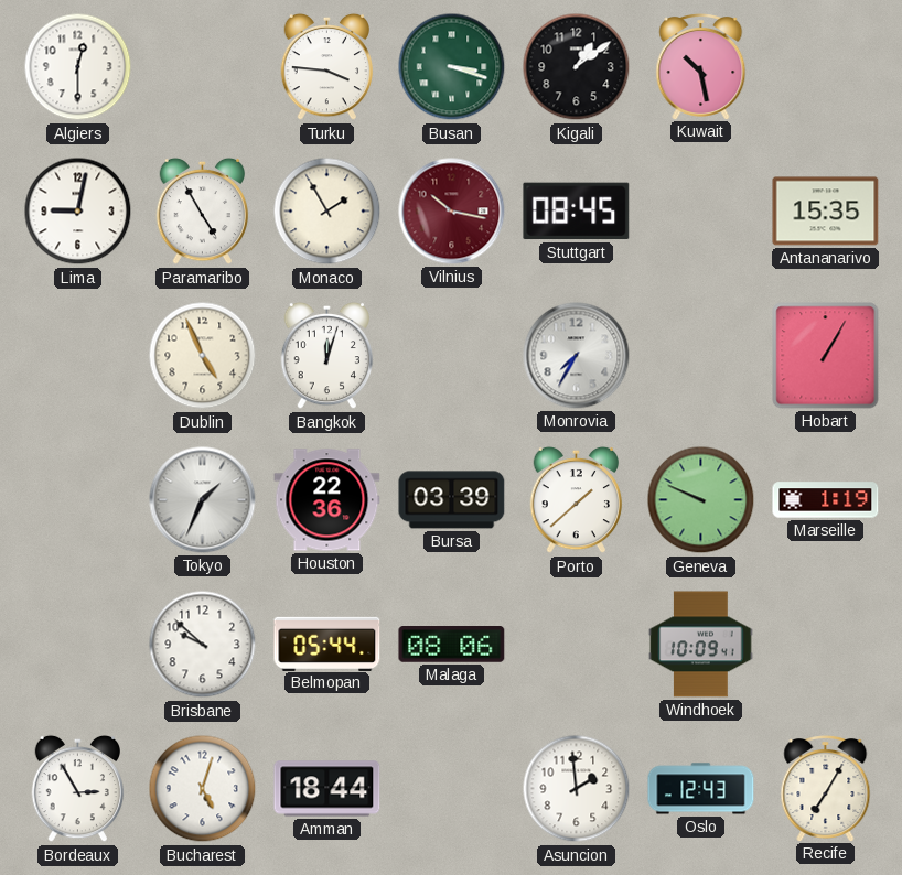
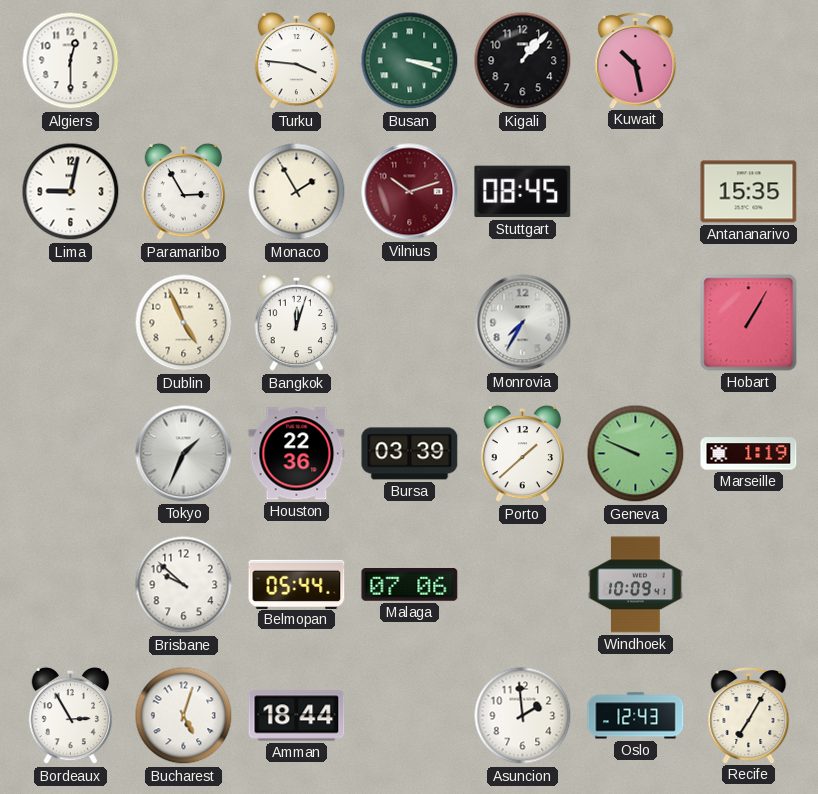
Kigali: 1:09 -> 1:07
Paramaribo: 4:55 -> 2:55
Vilnius: 10:17 -> 10:12
Malaga: 08:06 -> 07:06
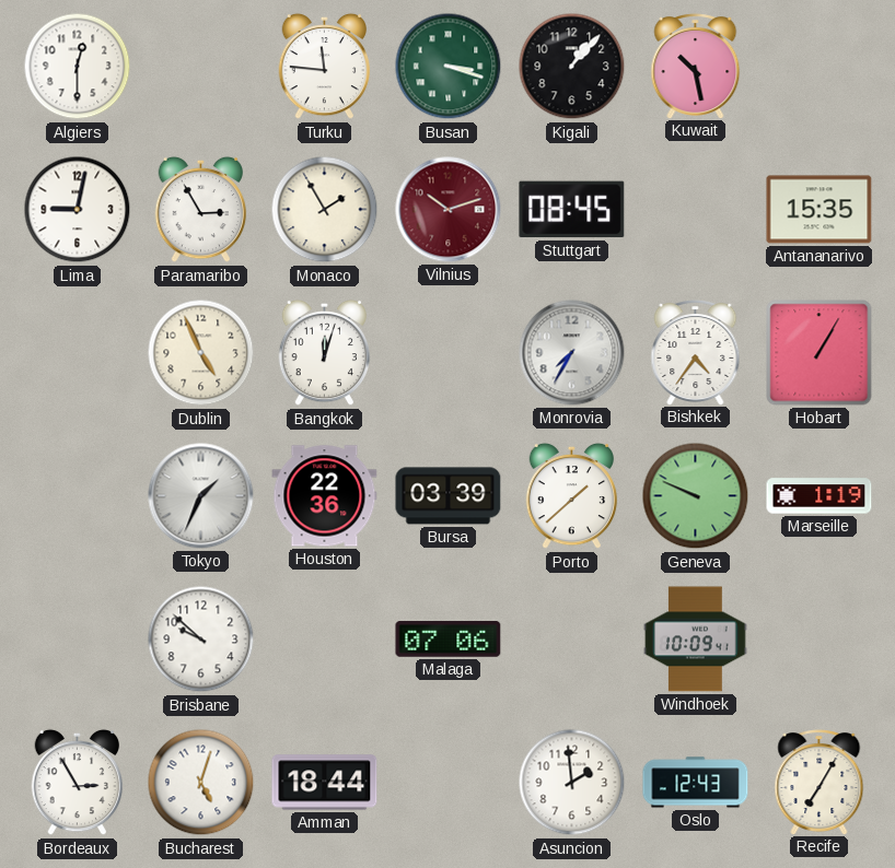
Turku: 3:46 -> 11:46
Bishkek: none -> 4:36
Belmopan: 05:44 -> none
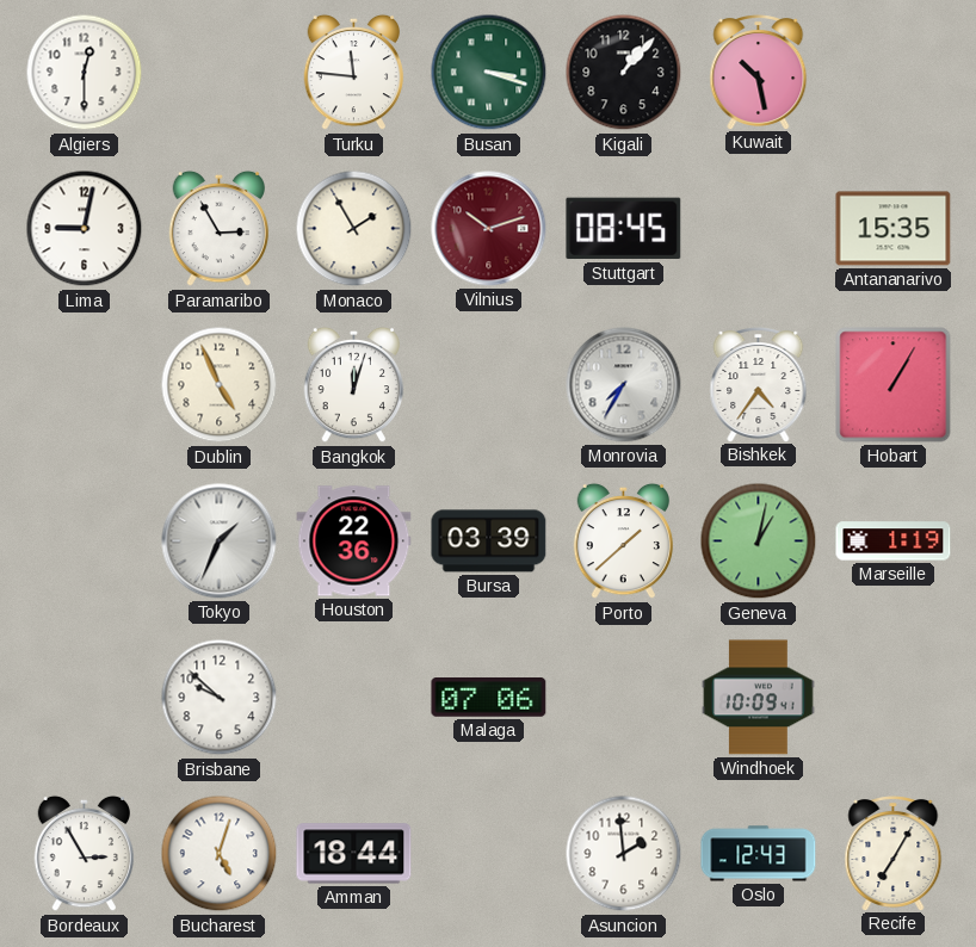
Geneva: 9:49 -> 1:02
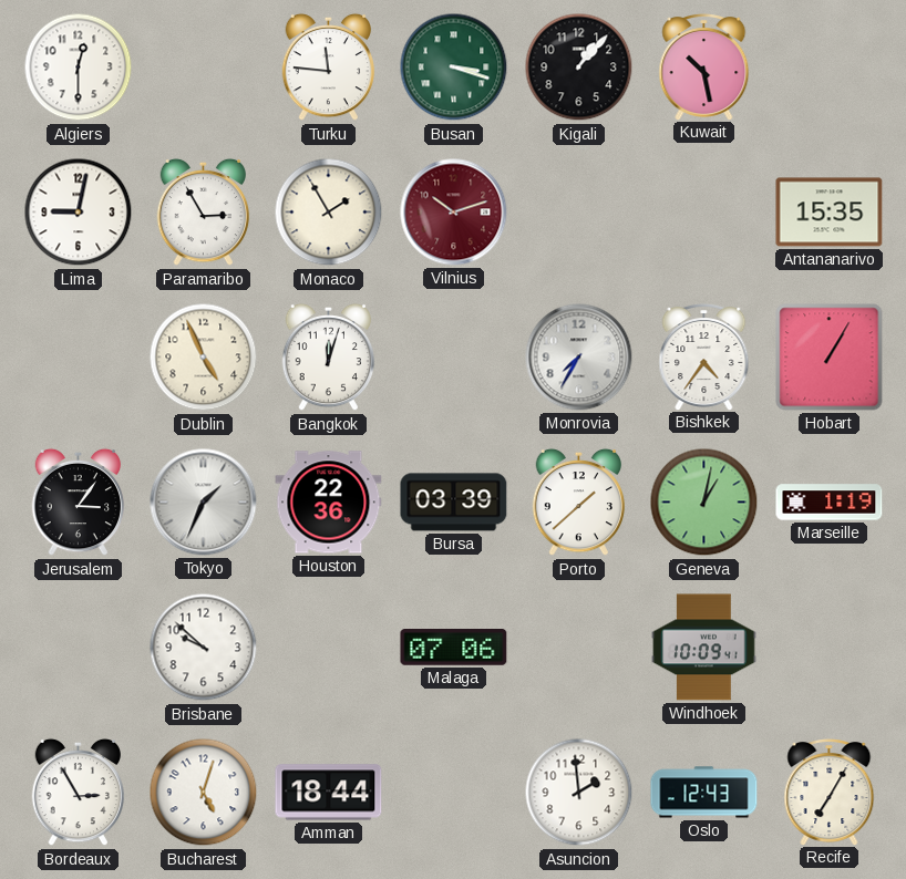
Stuttgart: 08:45 -> none
Jerusalem: none -> 3:06
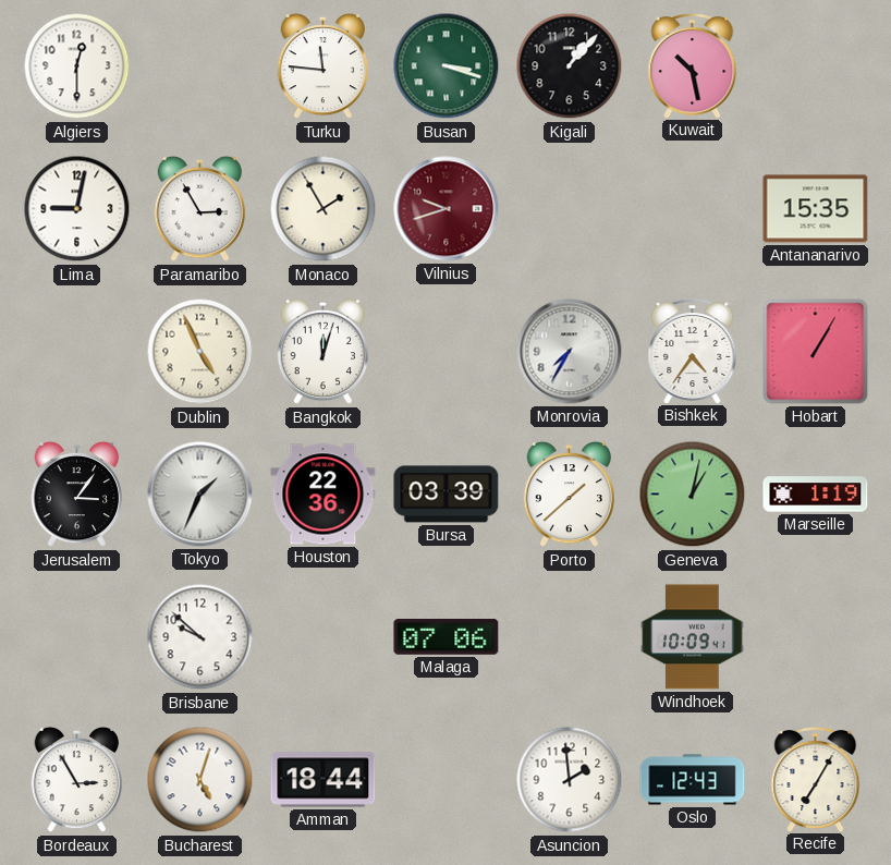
Vilnius: 10:12 -> 9:42
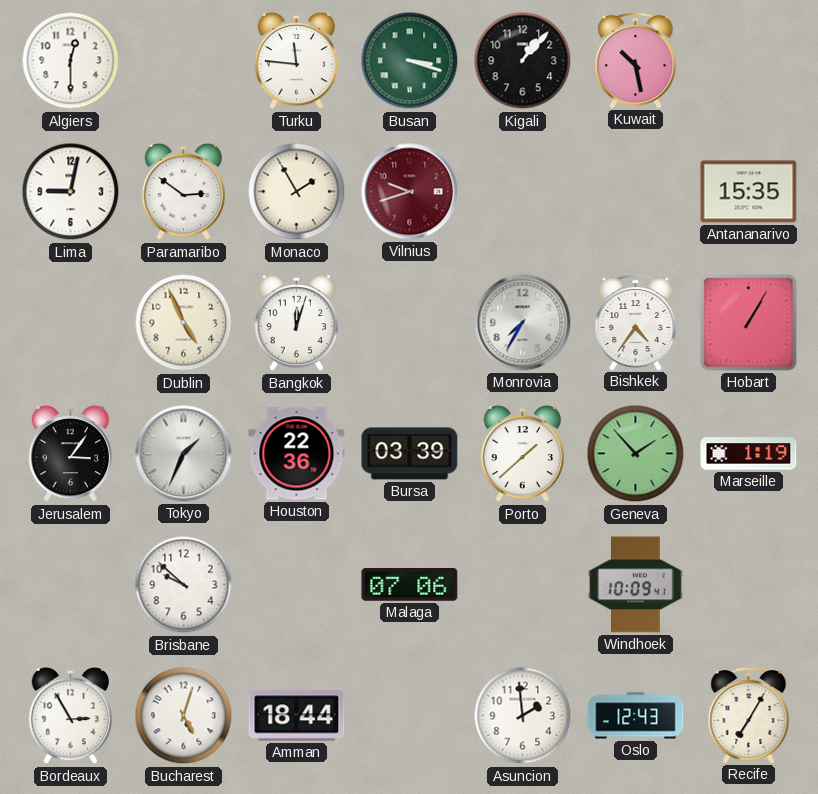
Paramaribo: 2:55 -> 2:51
Geneva: 1:02 -> 1:53
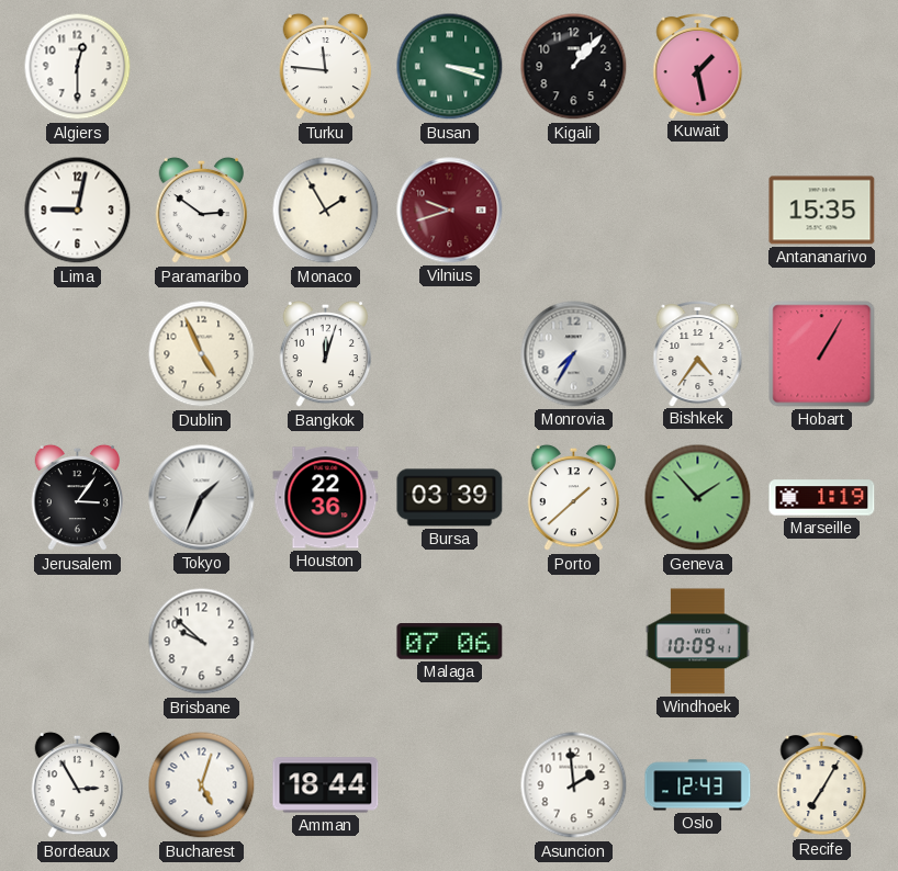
Kuwait: 10:28 -> 1:28
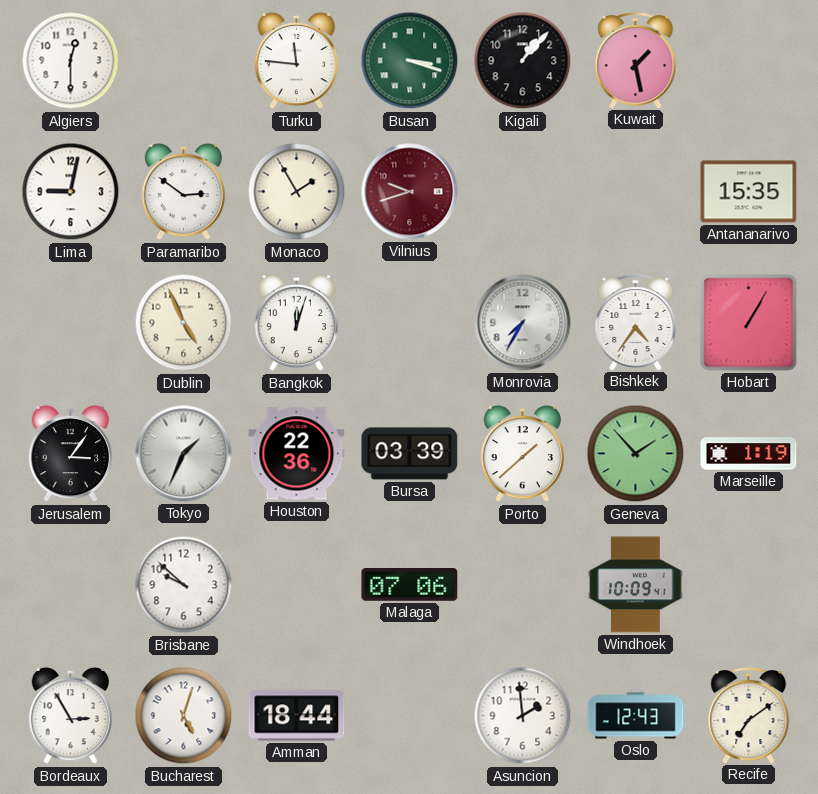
Recife: 7:05 -> 7:09
